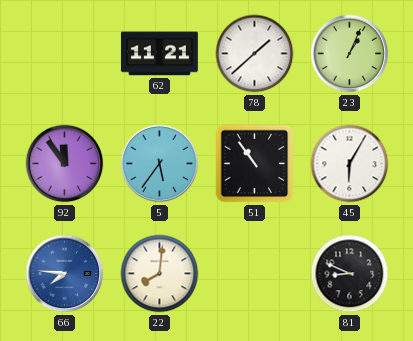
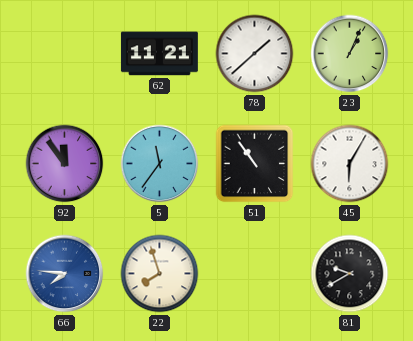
5: 5:36 -> 11:36
22: 8:01 -> 7:57
81: 8:49 -> 9:40
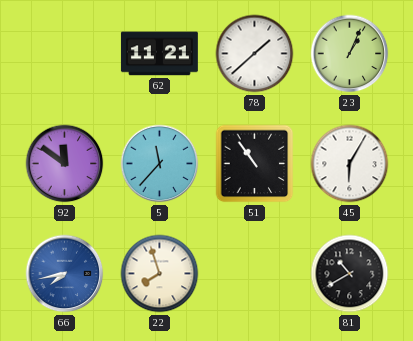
92: 11:54 -> 11:51
5: 11:36 -> 11:37
66: 7:46 -> 7:43
81: 9:40 -> 10:40
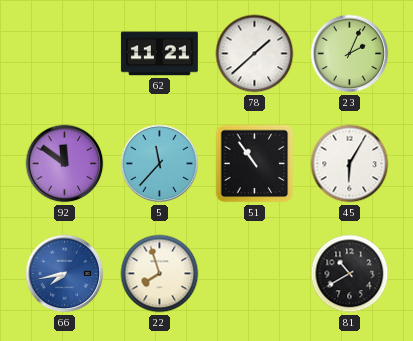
23: 1:04 -> 2:04
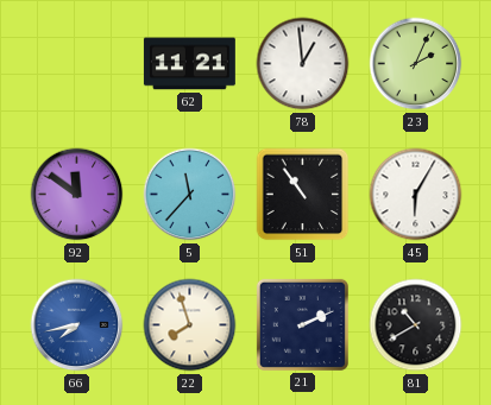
78: 1:38 -> 12:59
21: none -> 2:11
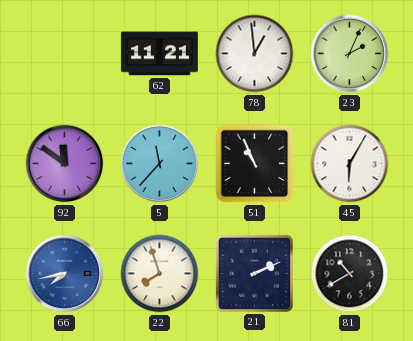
51: 10:54 -> 10:56
